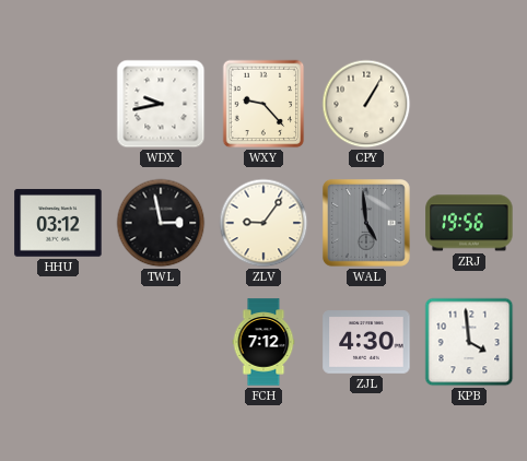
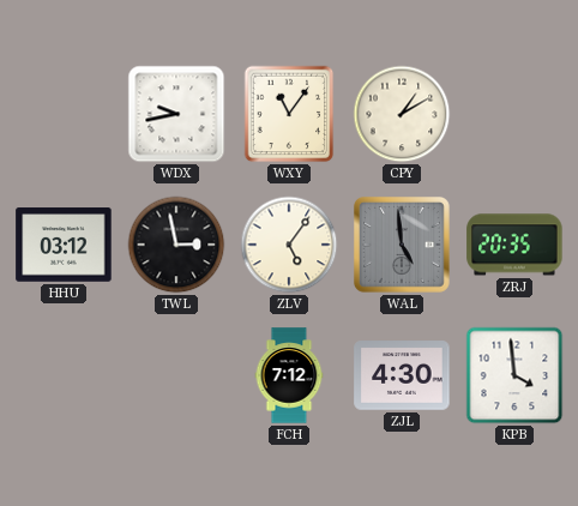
WXY: 9:23 -> 11:06
CPY: 1:05 -> 1:10
ZLV: 9:06 -> 5:06
ZRJ: 19:56 -> 20:35
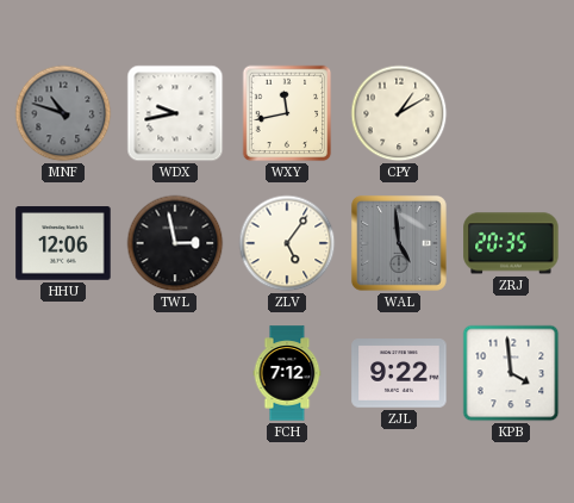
MNF: none -> 10:48
WXY: 11:06 -> 11:43
HHU: 03:12 -> 12:06
ZJL: 4:30 -> 9:22
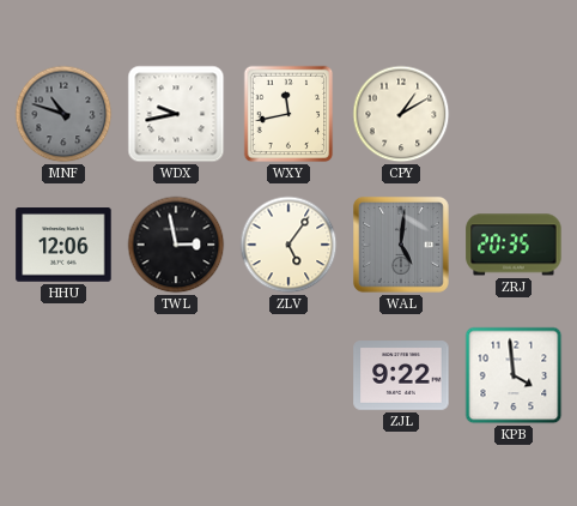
WAL: 4:59 -> 5:01
FCH: 7:12 -> none
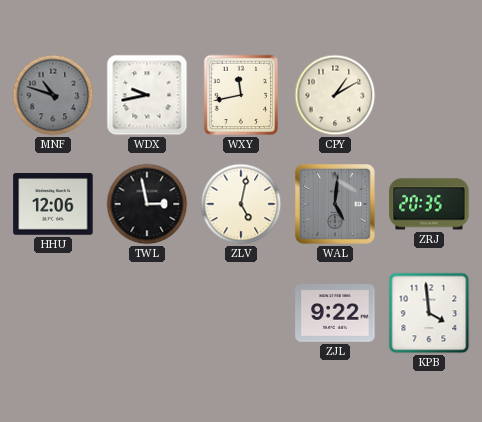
ZLV: 5:06 -> 5:02
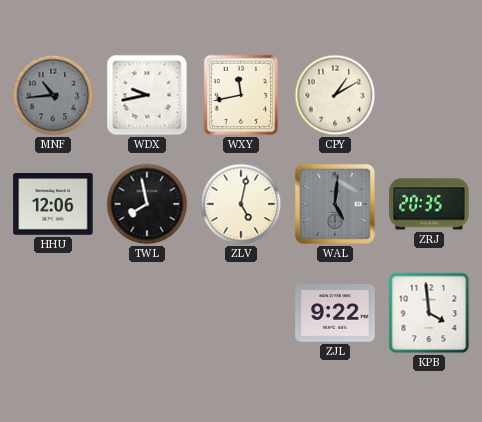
MNF: 10:48 -> 10:44
TWL: 2:58 -> 7:58
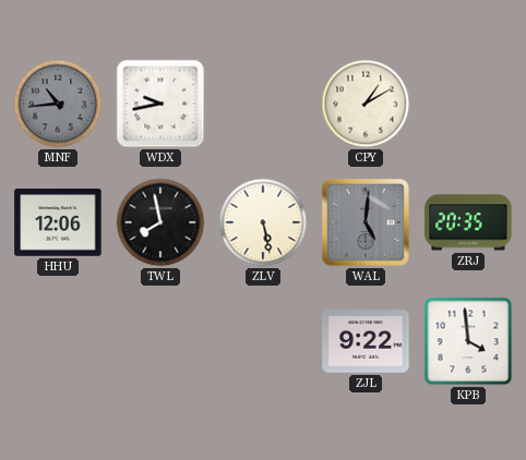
WXY: 11:43 -> none
ZLV: 5:02 -> 5:28
